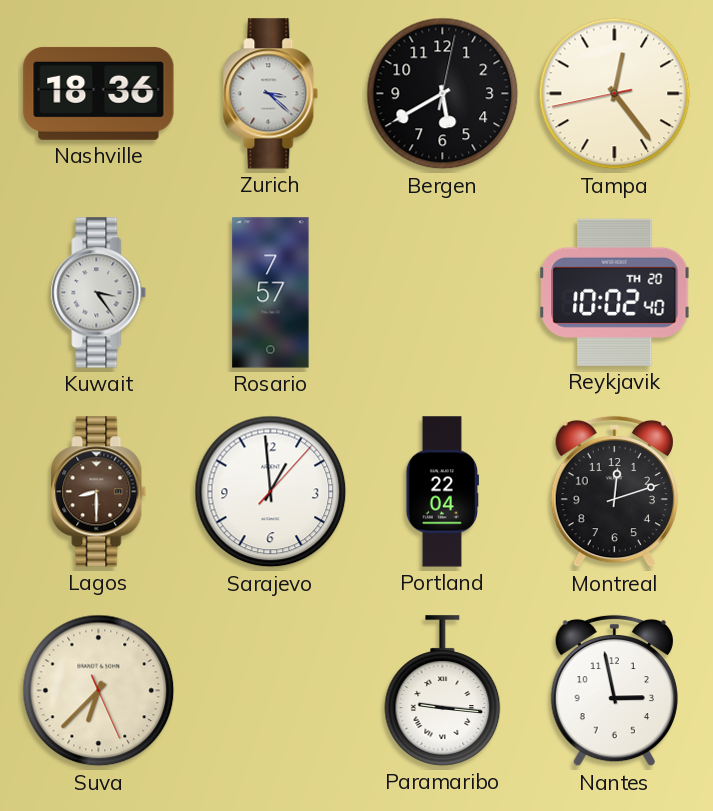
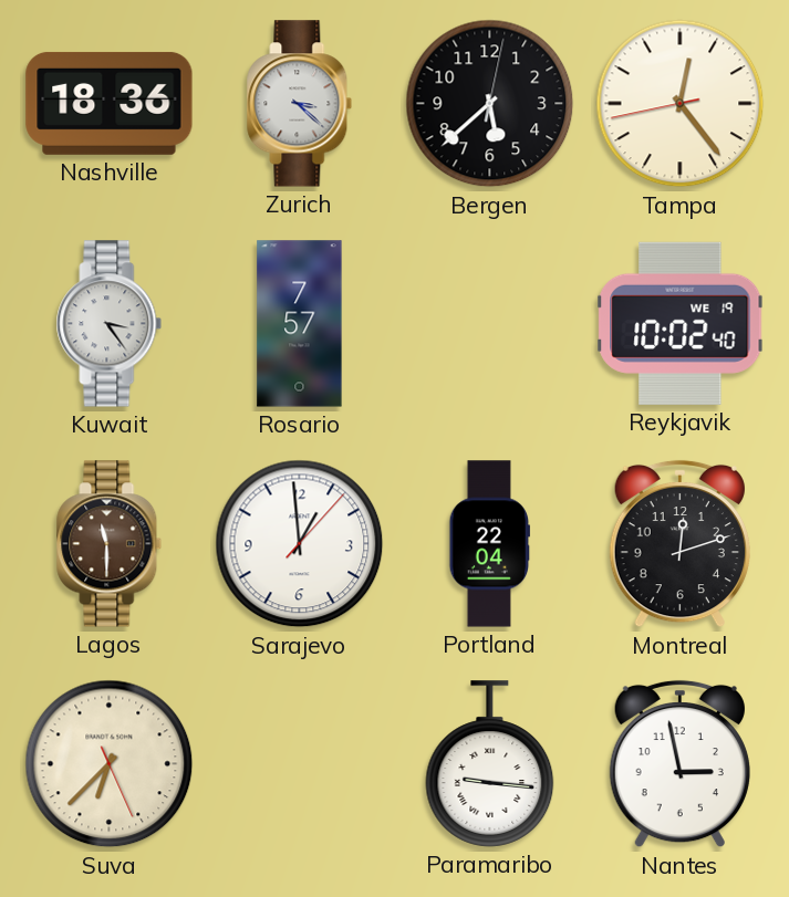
Bergen: 5:40 -> 5:38
Reykjavik date: TH 20 -> WE 19
Lagos: 8:30 -> 11:30
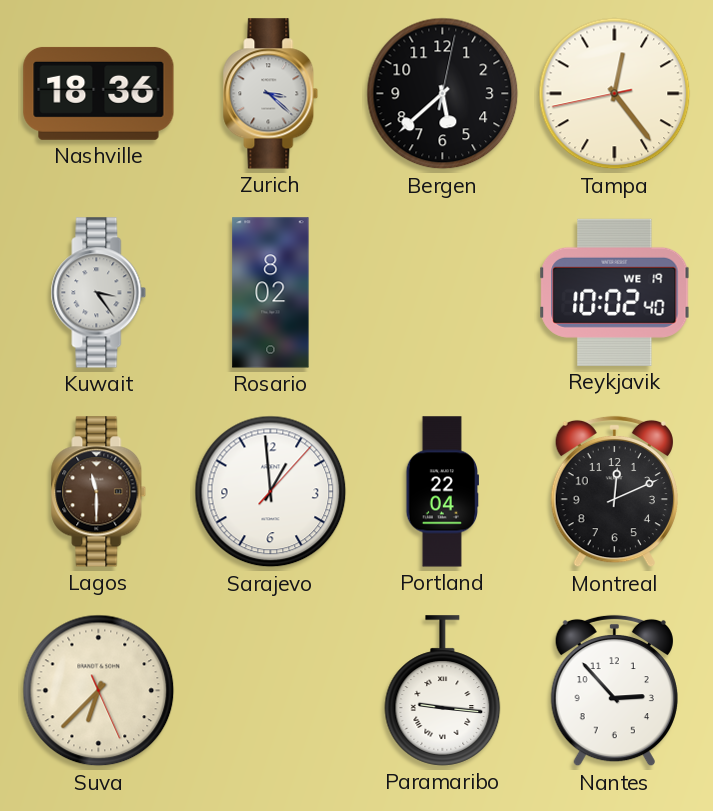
Rosario: 7:57 -> 8:02
Montreal: 12:12 -> 12:11
Nantes: 2:58 -> 2:53
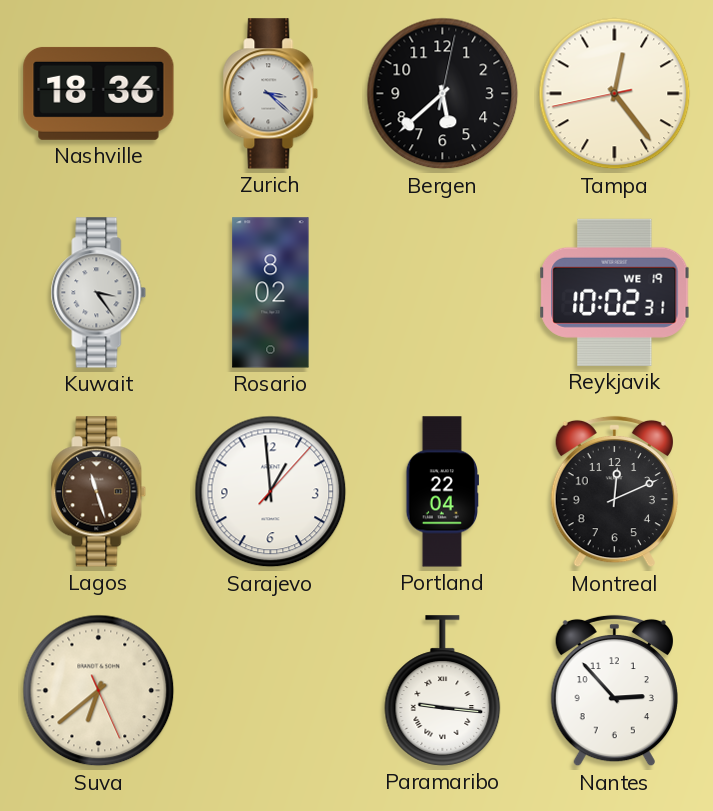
Reykjavik: 10:02:40 -> 10:02:31
Lagos: 11:30 -> 11:27
Suva: 6:37 -> 6:38
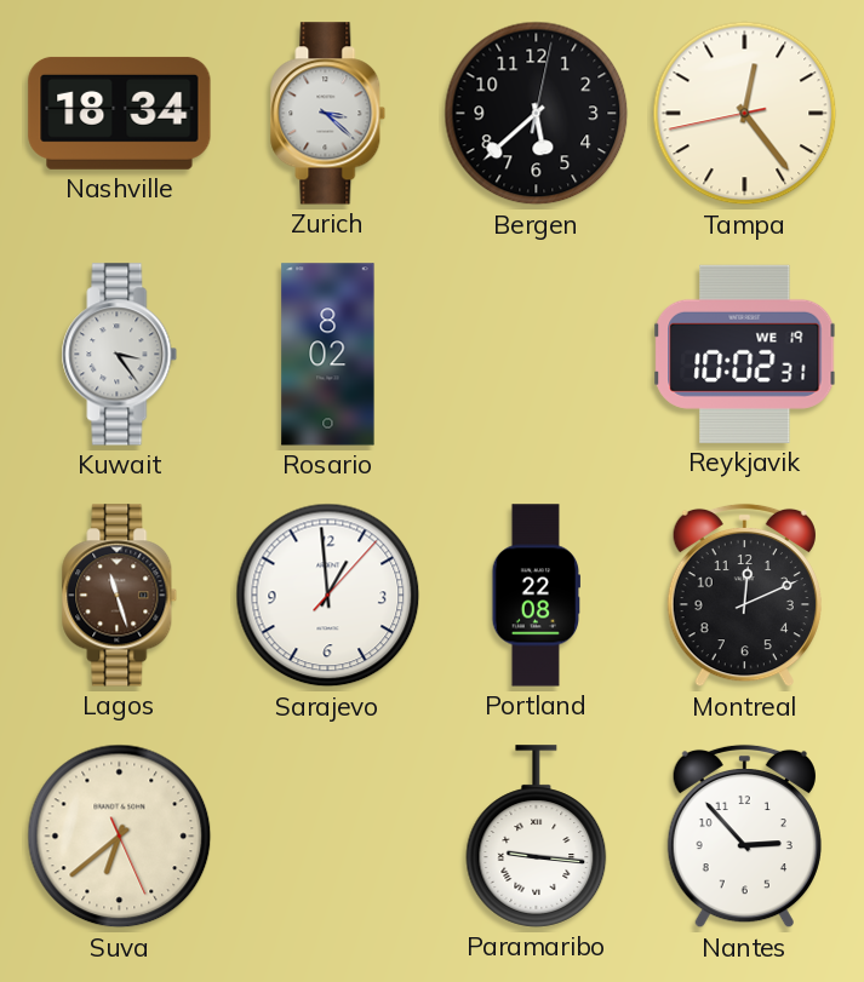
Nashville: 18:36 -> 18:34
Portland: 22:04 -> 22:08
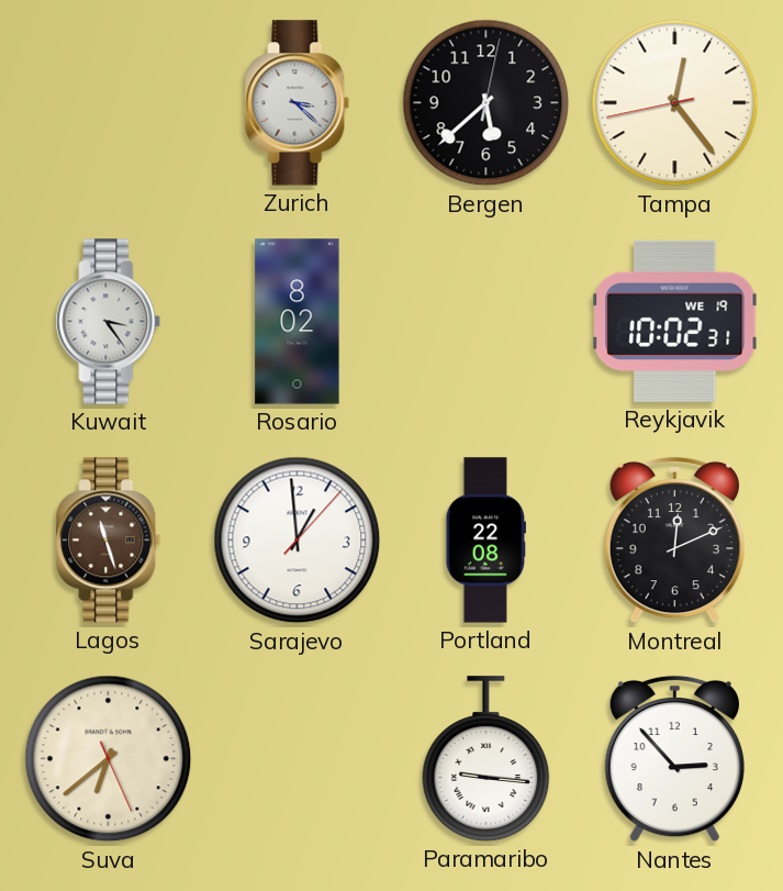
Nashville: 18:34 -> none
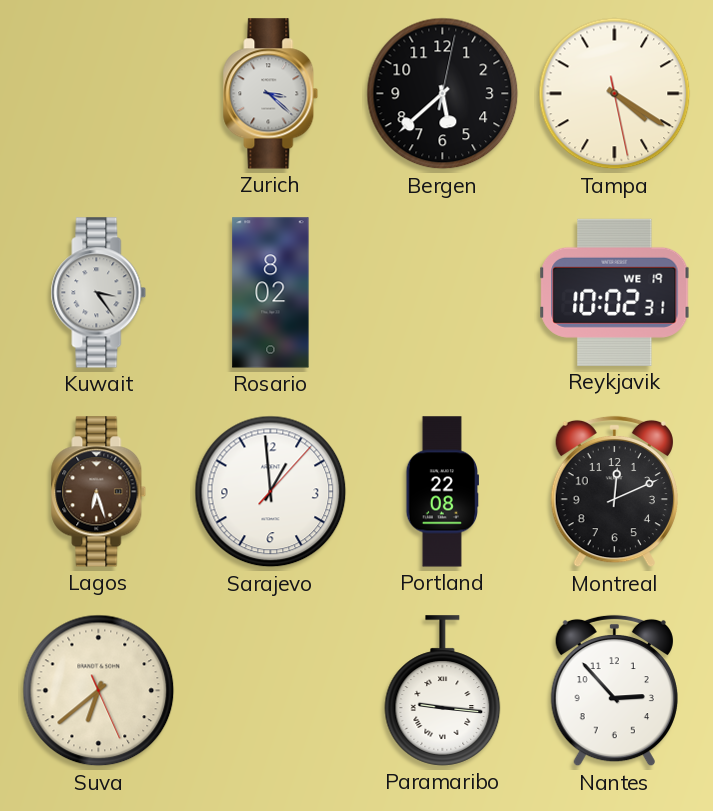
Tampa: 12:23 -> 4:20
Lagos: 11:27 -> 6:27
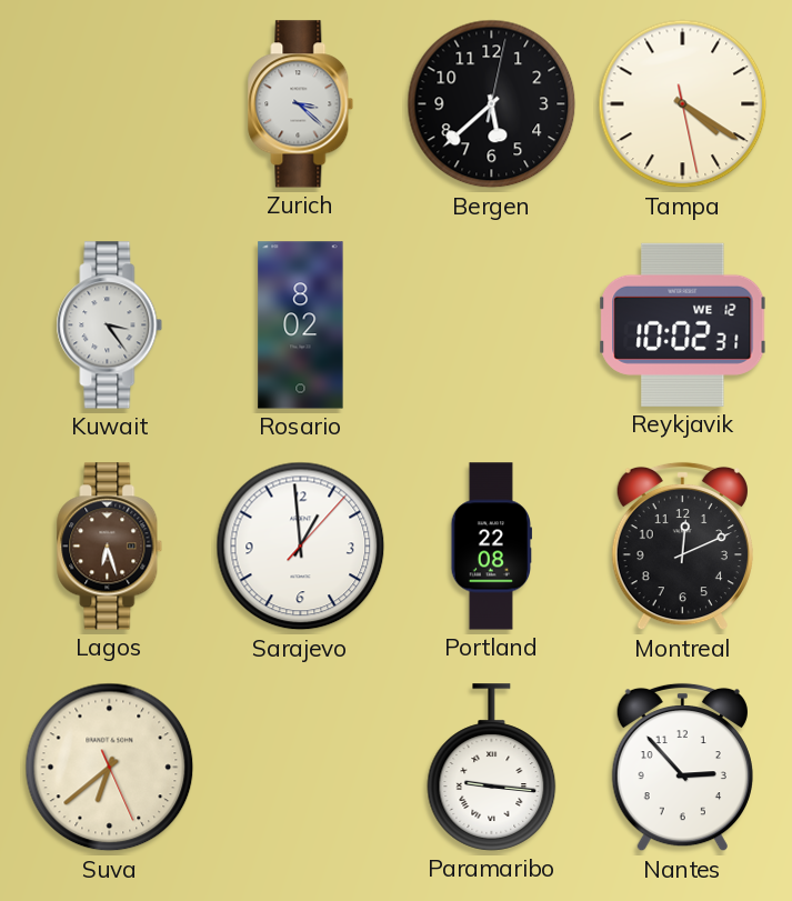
Reykjavik date: WE 19 -> WE 12
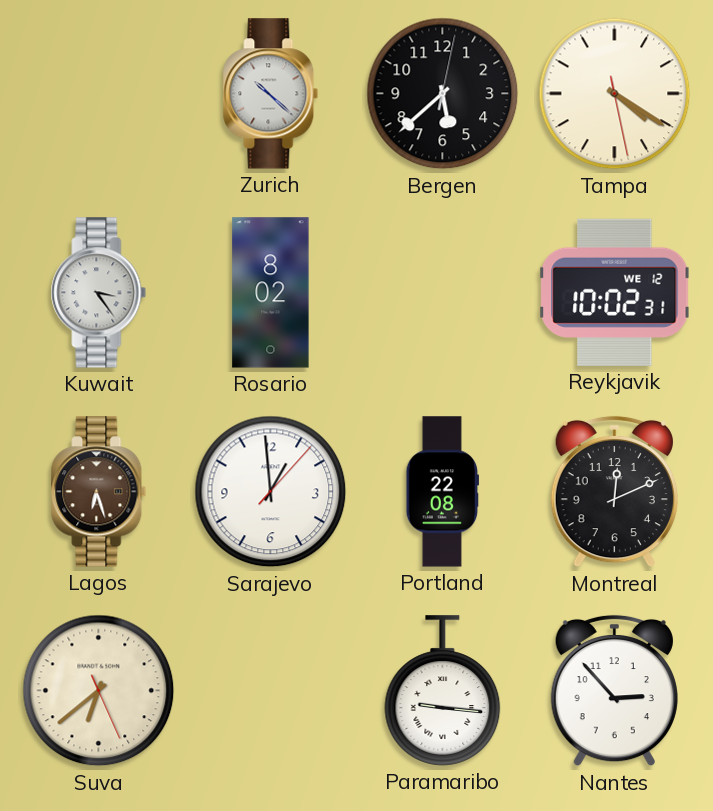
Zurich: 3:22 -> 10:22
